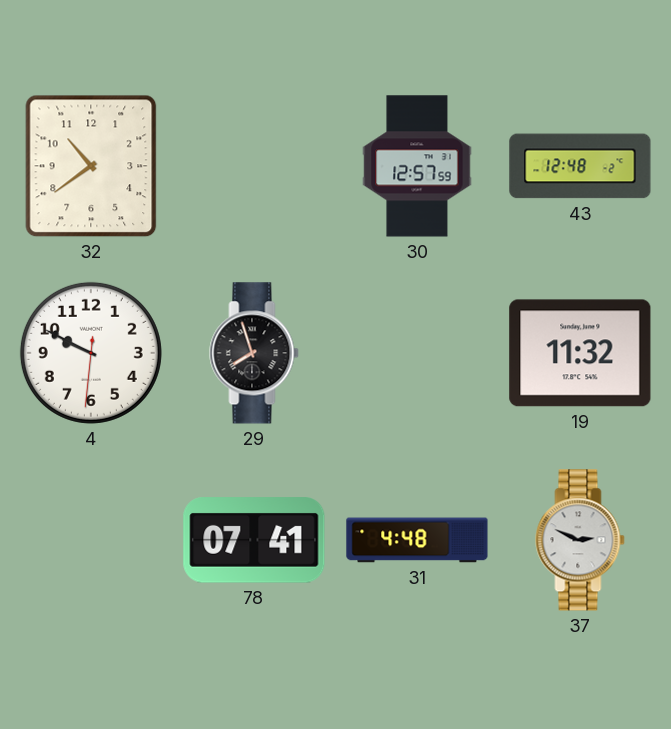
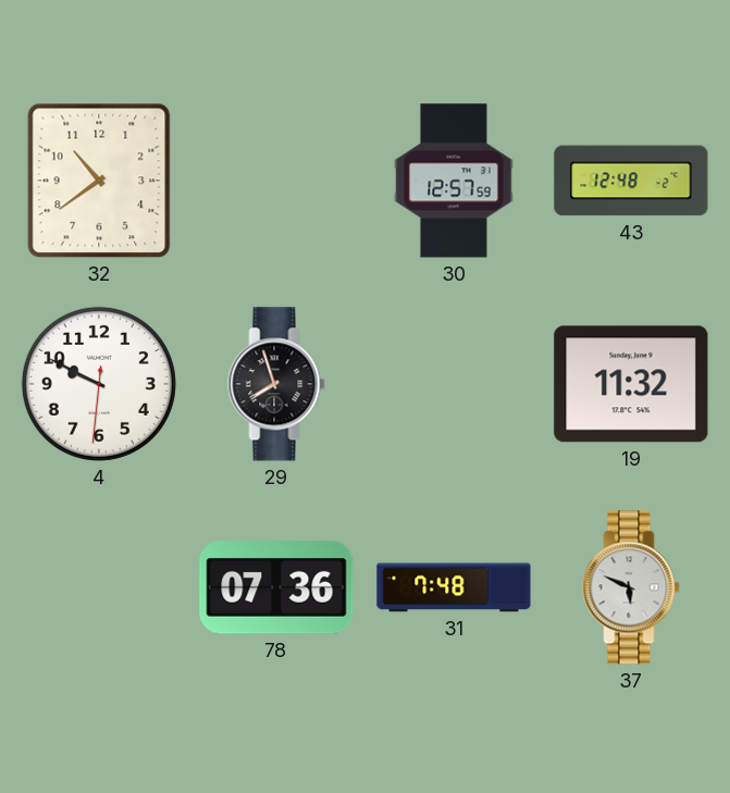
78: 07:41 -> 07:36
31: 4:48 -> 7:48
37: 2:49 -> 5:49
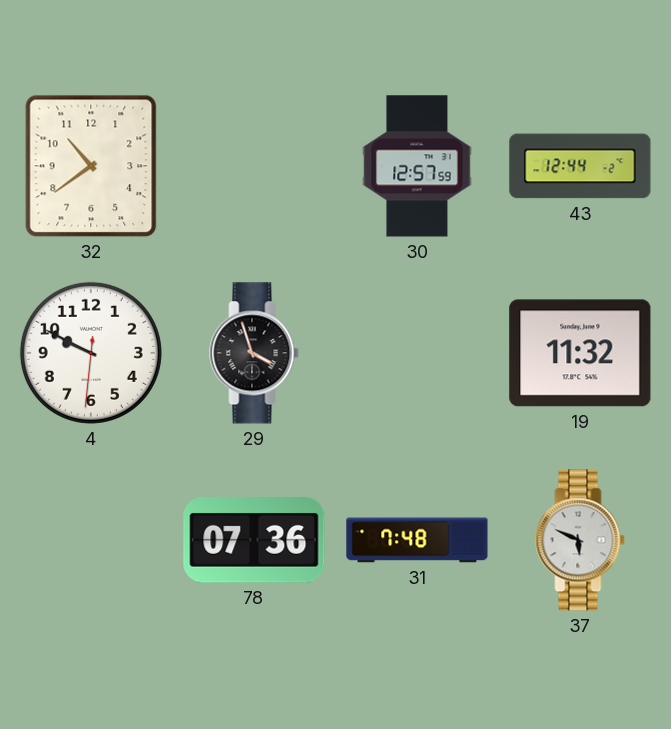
43: 12:48 -> 12:44
29: 7:57 -> 3:57
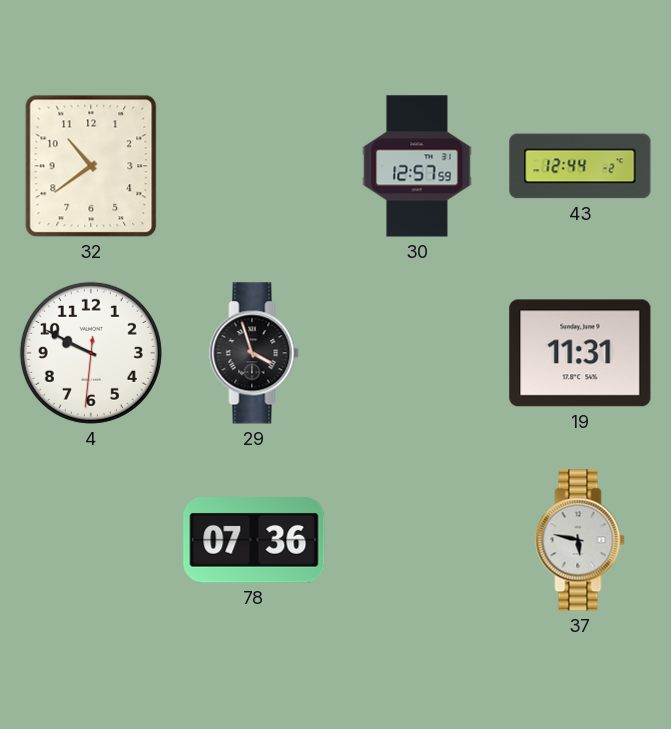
19: 11:32 -> 11:31
31: 7:48 -> none
37: 5:49 -> 5:47
